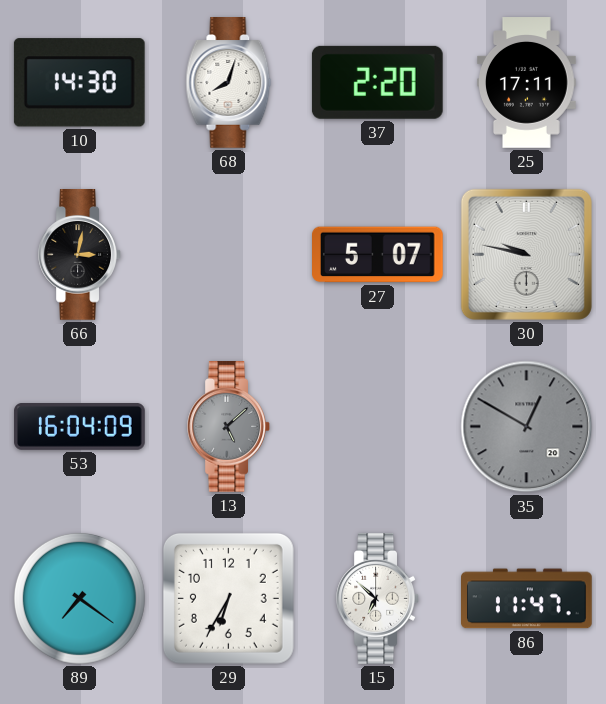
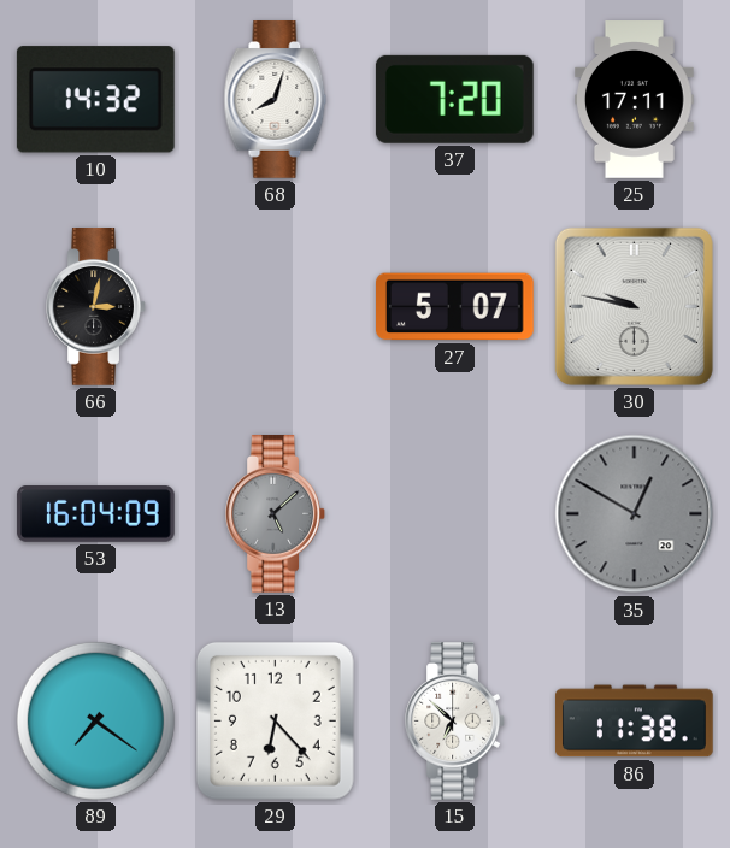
10: 14:30 -> 14:32
37: 2:20 -> 7:20
29: 6:35 -> 6:23
86: 11:47 -> 11:38
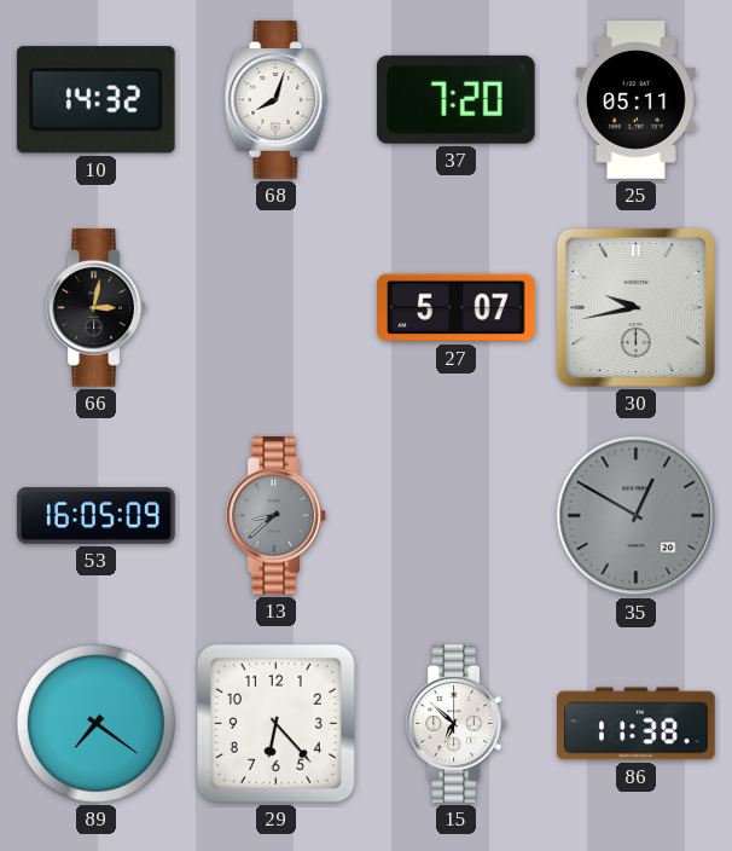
25: 17:11 -> 05:11
30: 9:47 -> 9:43
53: 16:04 -> 16:05
13: 5:08 -> 8:38
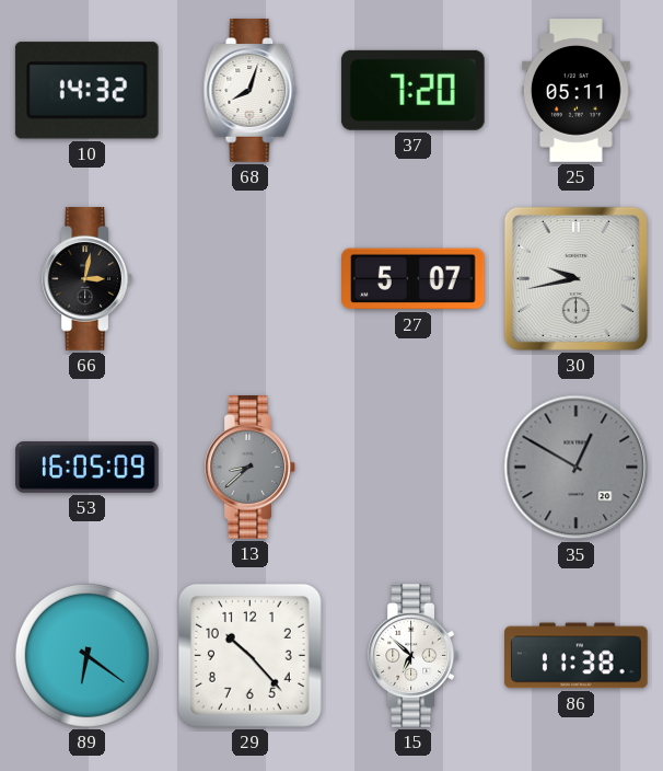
89: 7:21 -> 6:21
29: 6:23 -> 10:23
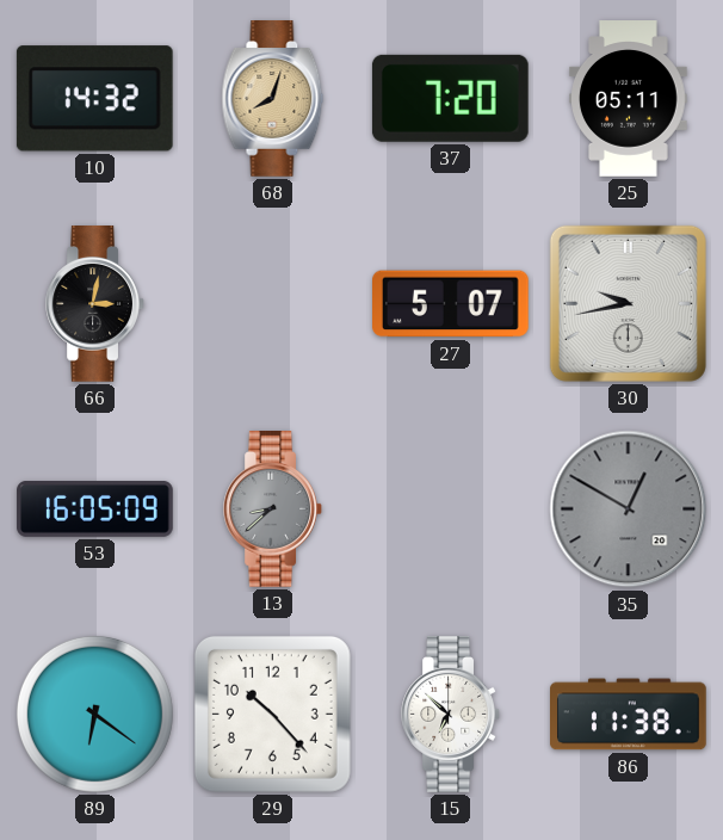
68 dial: white -> champagne
